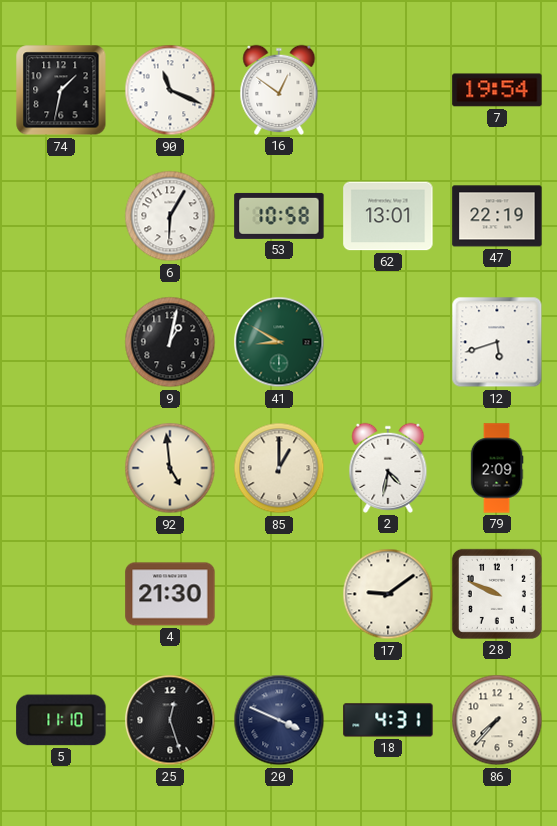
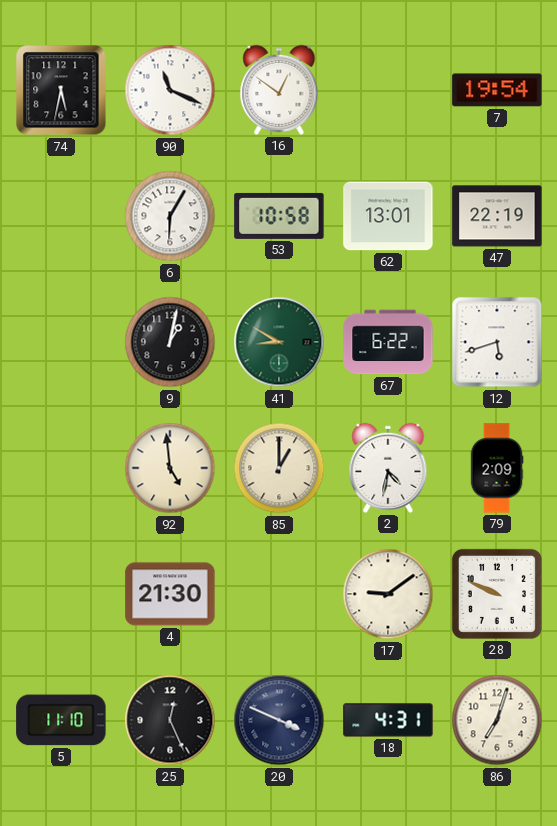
74: 1:32 -> 5:32
67: none -> 6:22
25: 12:27 -> 12:26
86: 7:37 -> 7:03
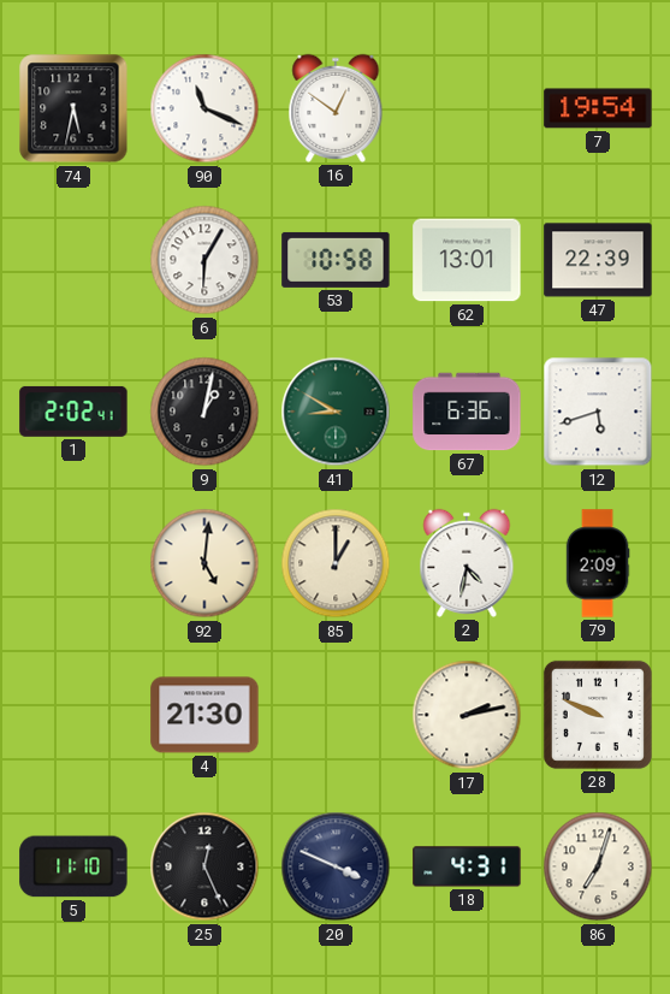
47: 22:19 -> 22:39
1: none -> 2:02
67: 6:22 -> 6:36
92: 4:59 -> 5:01
17: 9:09 -> 2:13
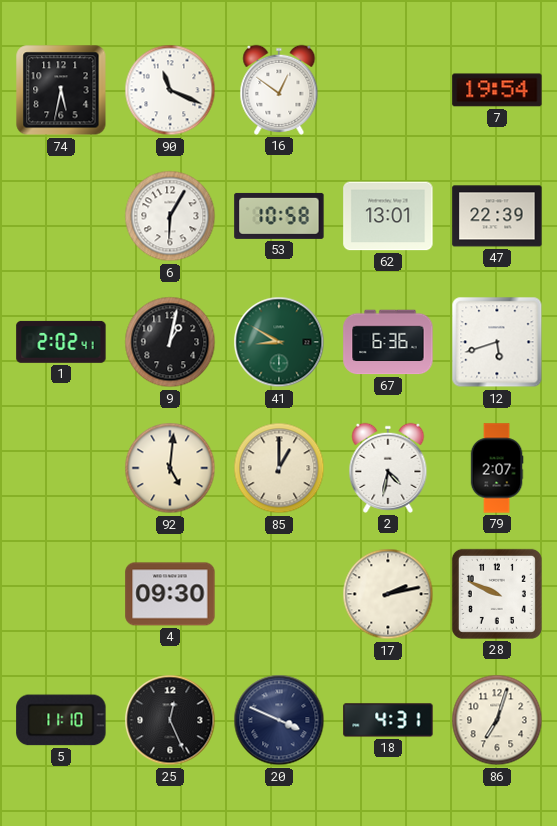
79: 2:09 -> 2:07
4: 21:30 -> 09:30
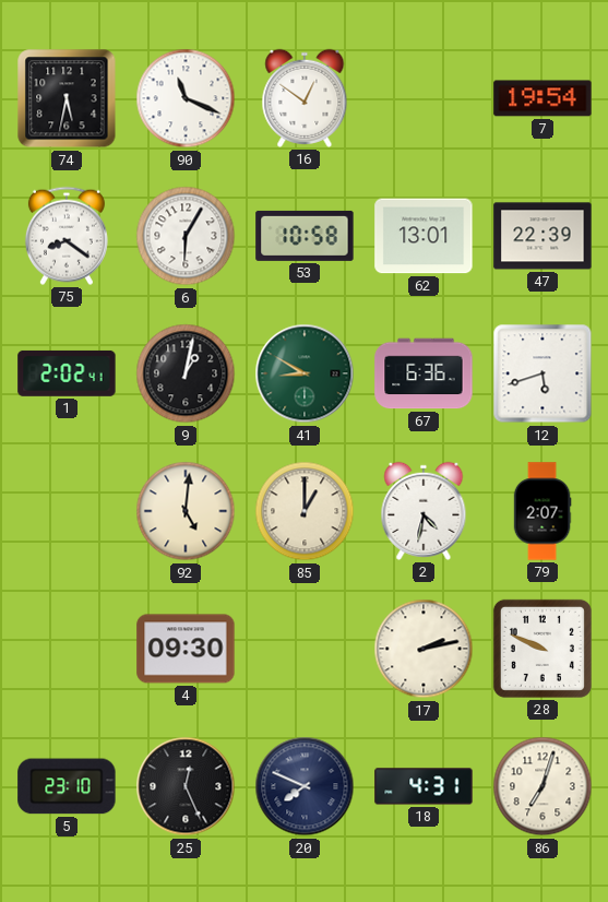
75: none -> 8:21
5: 11:10 -> 23:10
20: 3:49 -> 7:49
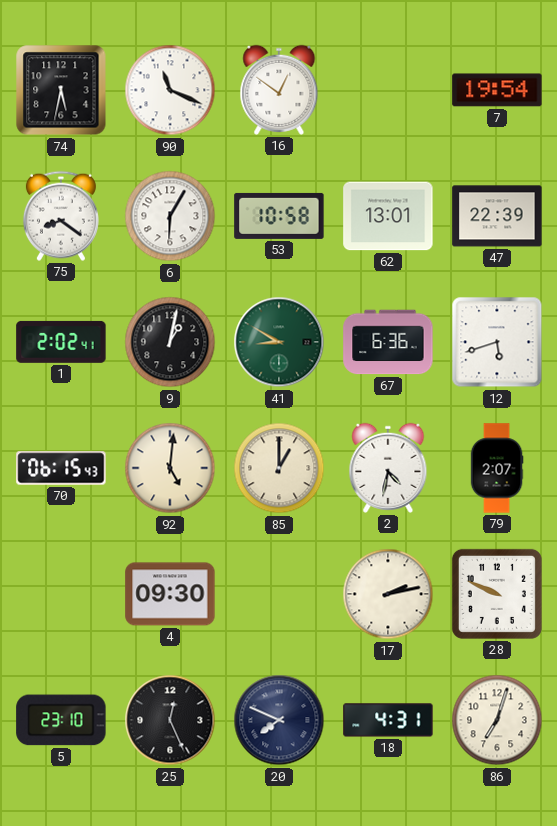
70: none -> 06:15
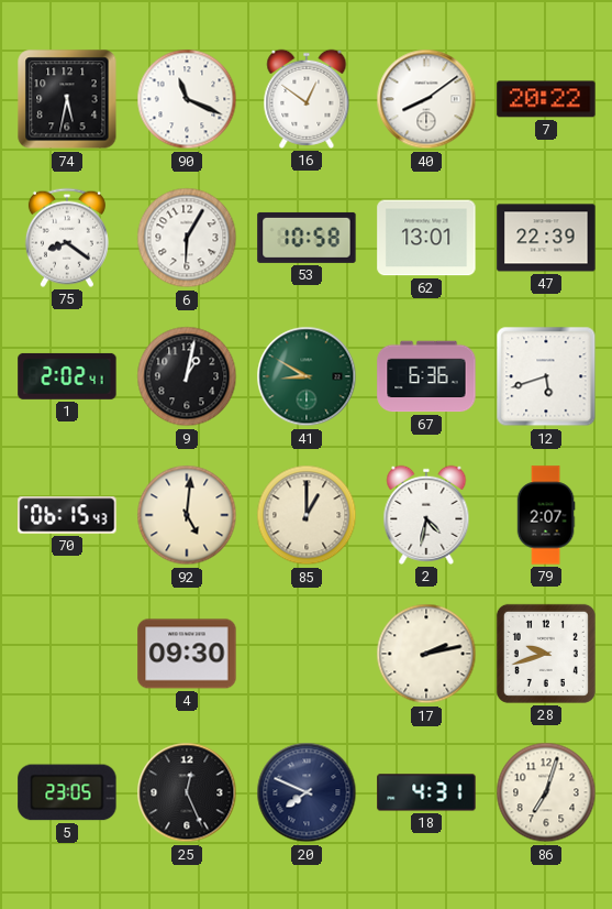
40: none -> 8:09
7: 19:54 -> 20:22
28: 9:49 -> 9:42
5: 23:10 -> 23:05
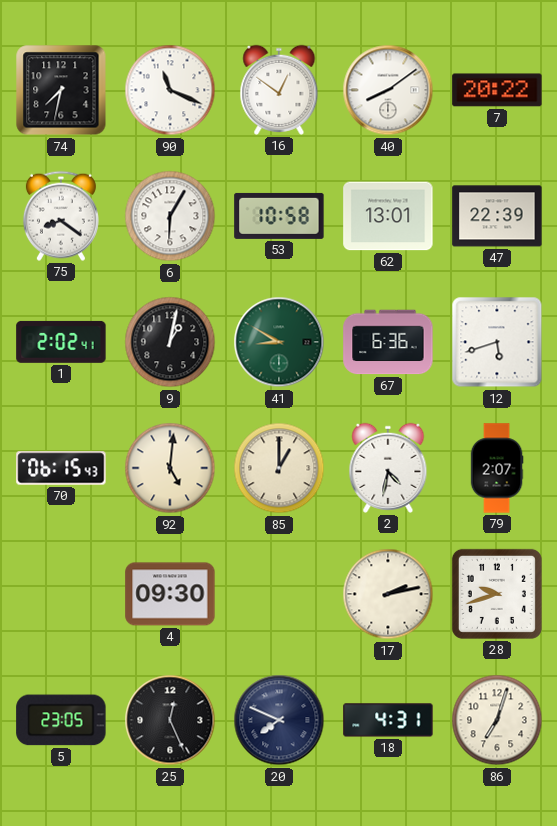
74: 5:32 -> 7:32
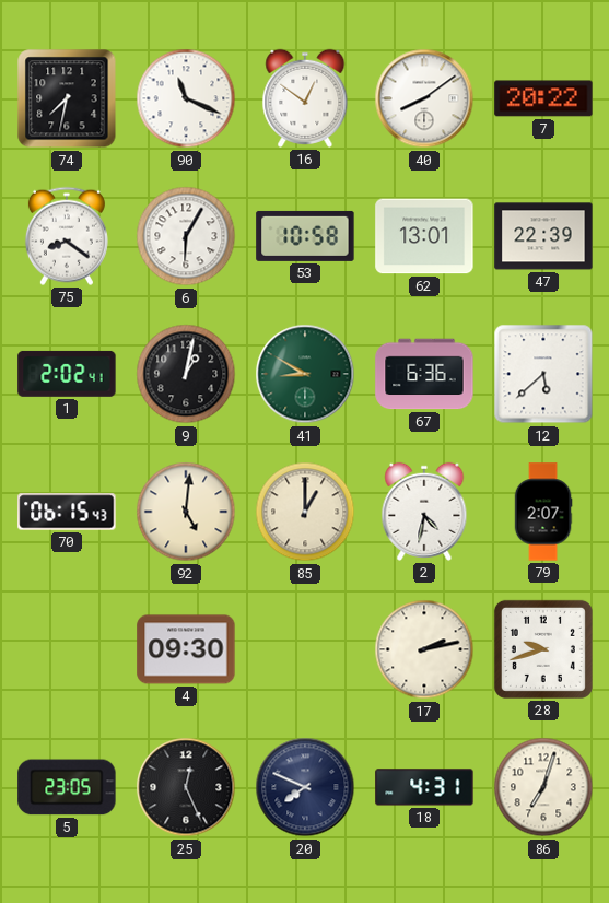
12: 5:42 -> 5:38
